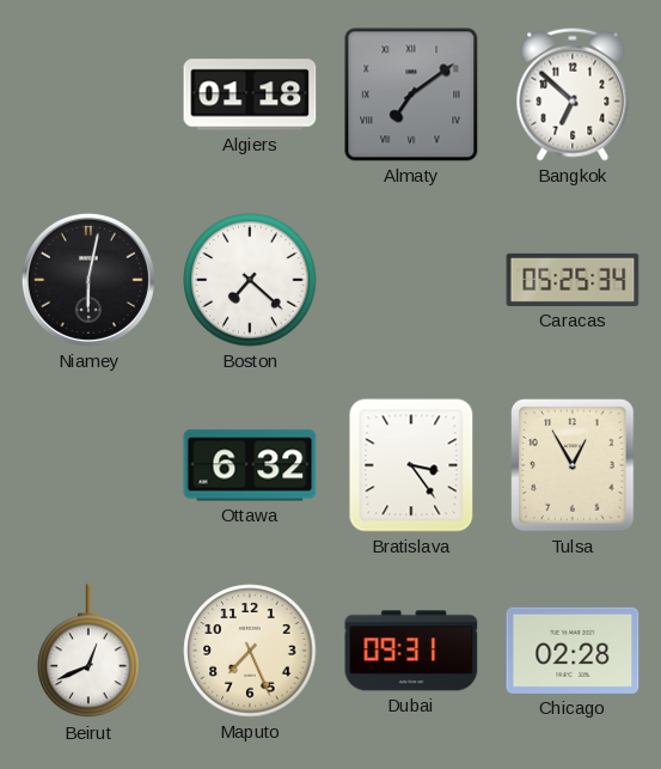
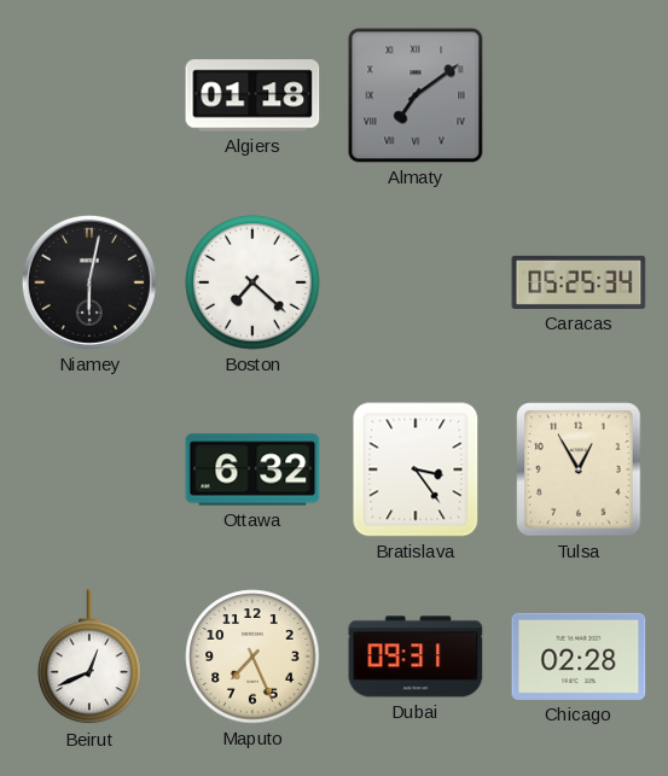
Bangkok: 6:52 -> none
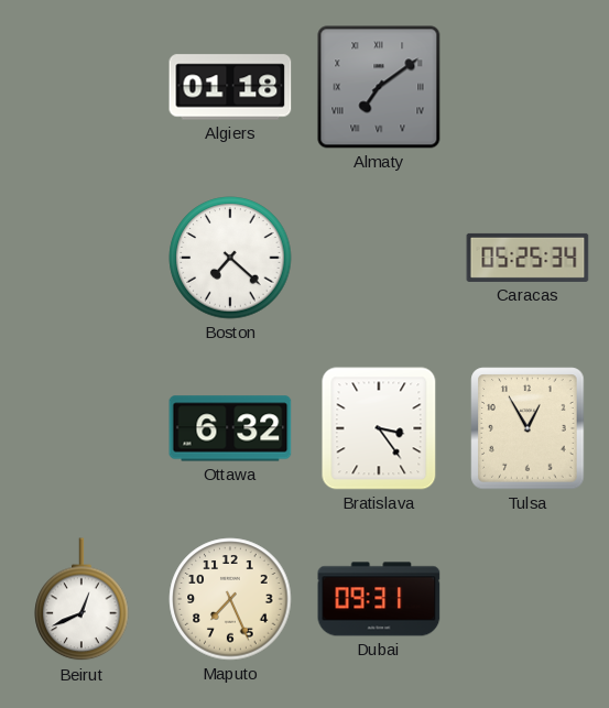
Niamey: 6:02 -> none
Chicago: 02:28 -> none
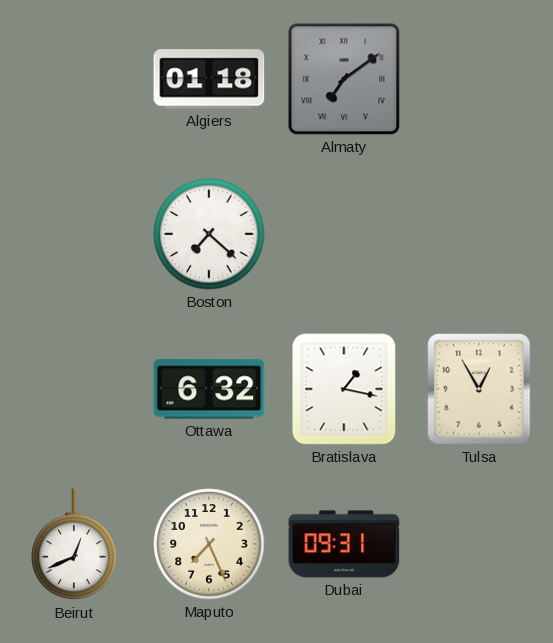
Caracas: 05:25 -> none
Bratislava: 3:24 -> 1:17
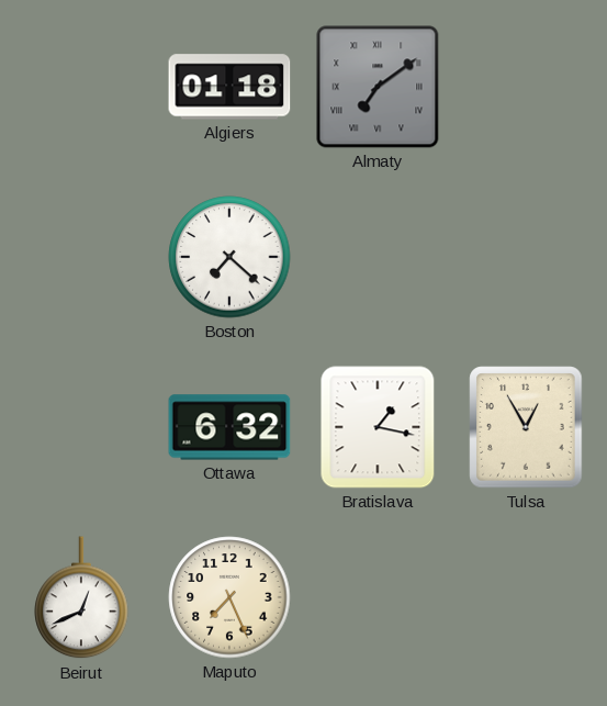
Dubai: 09:31 -> none
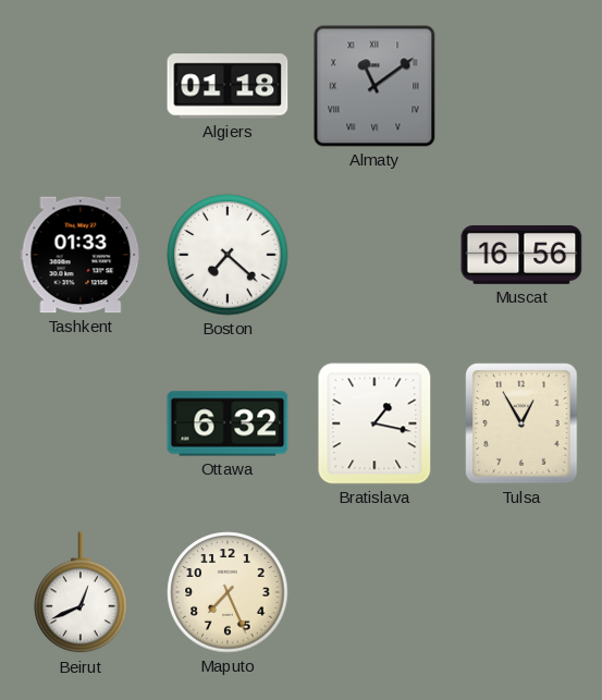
Almaty: 7:09 -> 11:09
Tashkent: none -> 01:33
Muscat: none -> 16:56
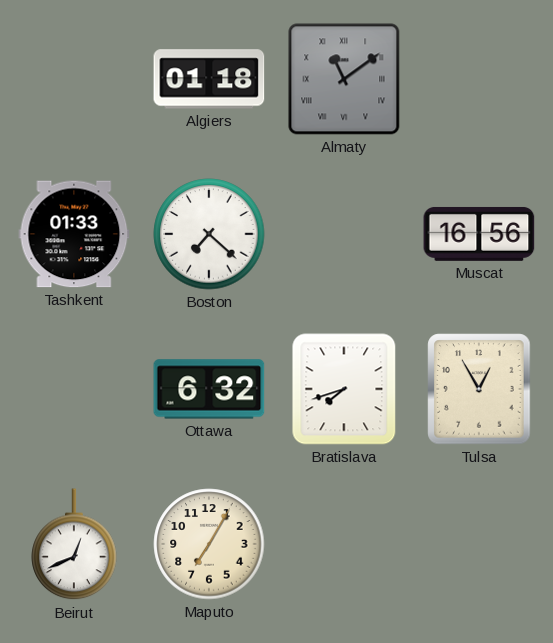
Bratislava: 1:17 -> 7:42
Maputo: 7:26 -> 7:05
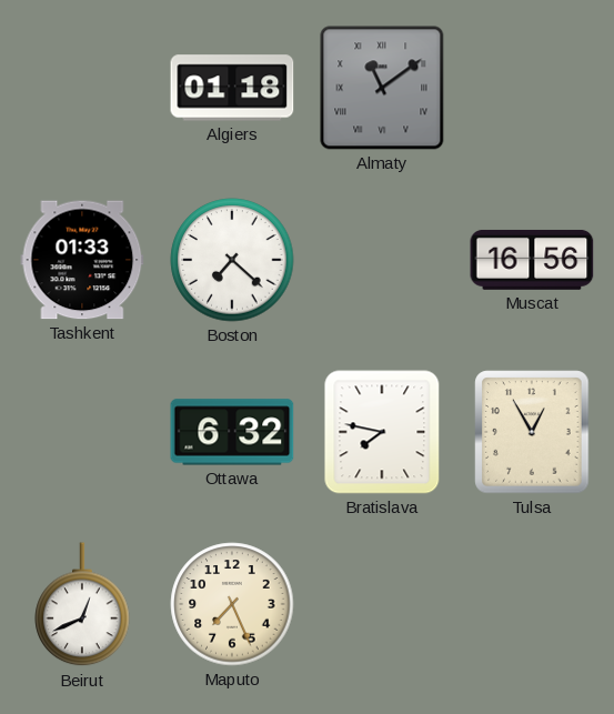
Bratislava: 7:42 -> 7:47
Maputo: 7:05 -> 7:26
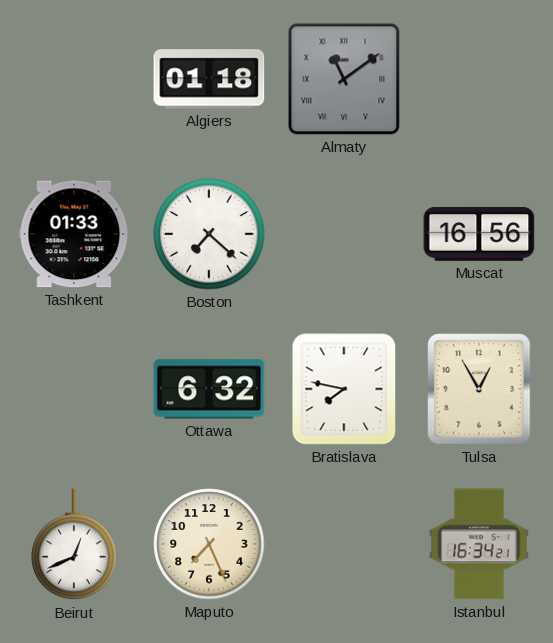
Istanbul: none -> 16:34
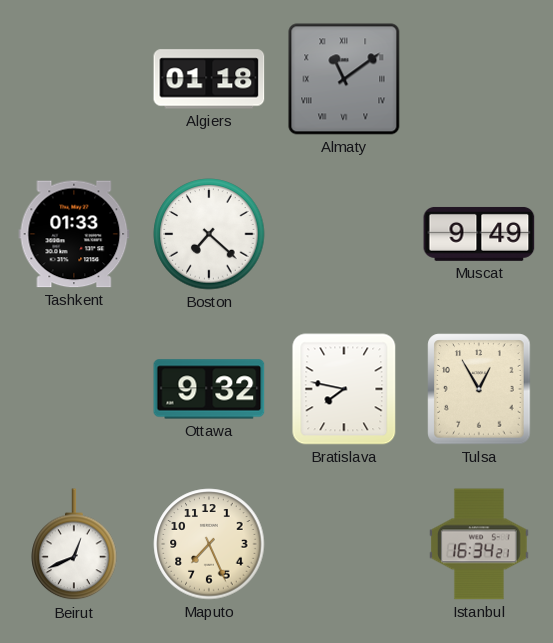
Muscat: 16:56 -> 9:49
Ottawa: 6:32 -> 9:32
